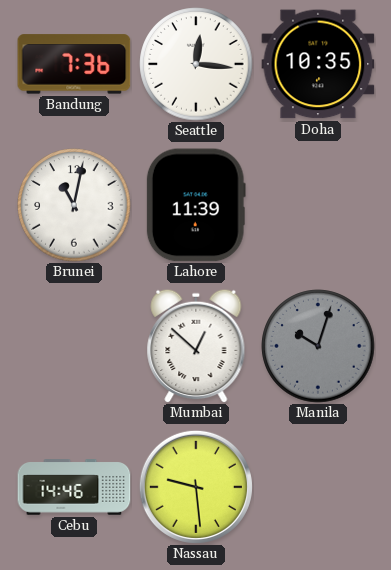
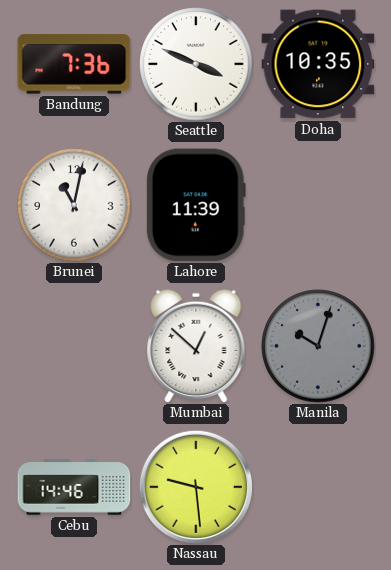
Seattle: 12:16 -> 3:49
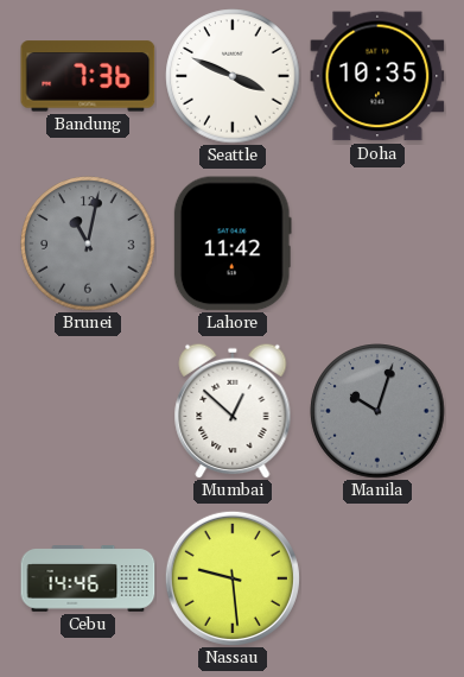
Brunei dial: white -> grey
Lahore: 11:39 -> 11:42
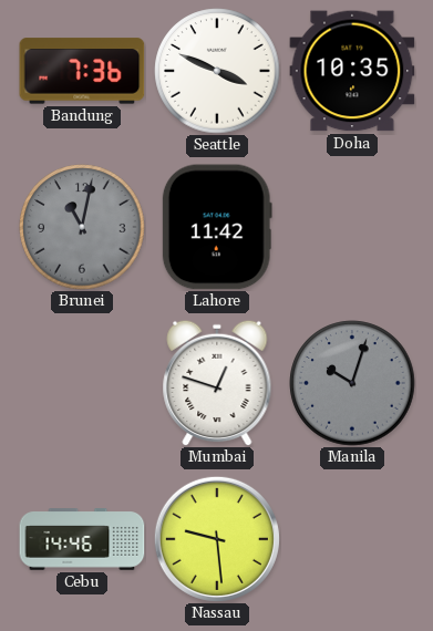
Mumbai: 12:52 -> 12:48
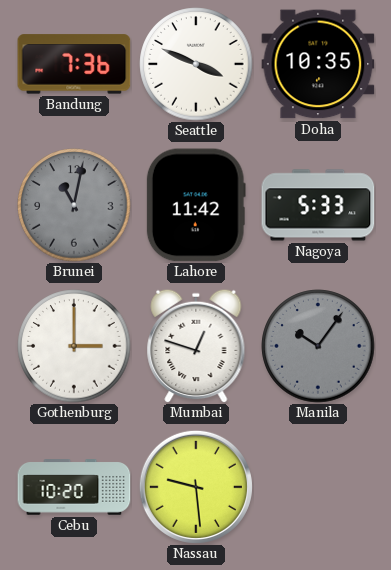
Nagoya: none -> 5:33
Gothenburg: none -> 3:00
Manila: 10:03 -> 10:06
Cebu: 14:46 -> 10:20
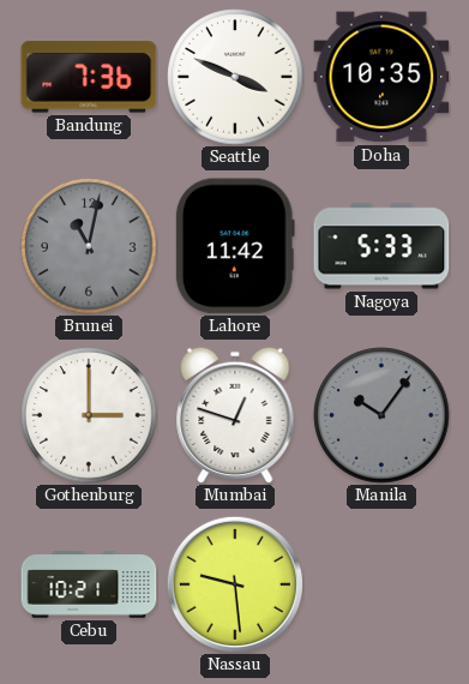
Cebu: 10:20 -> 10:21
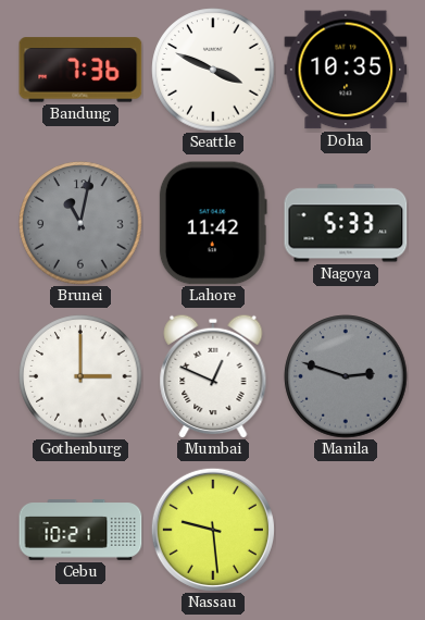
Mumbai: 12:48 -> 12:49
Manila: 10:06 -> 2:48
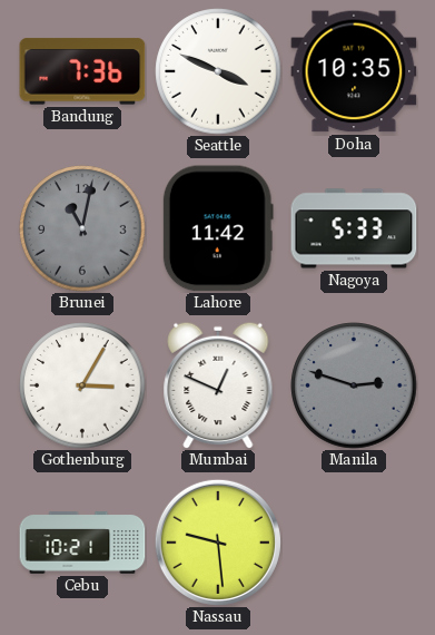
Gothenburg: 3:00 -> 3:05
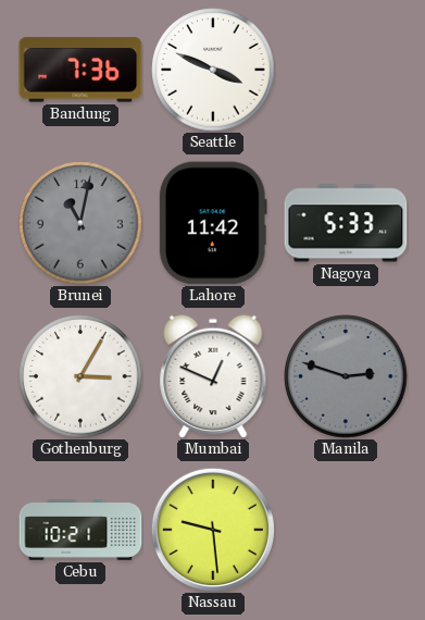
Doha: 10:35 -> none
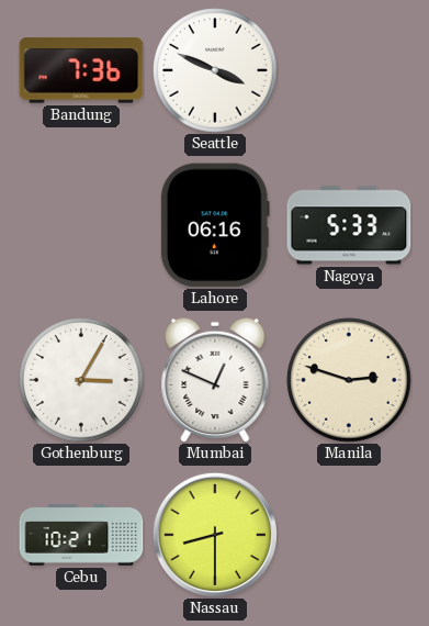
Brunei: 11:02 -> none
Lahore: 11:42 -> 06:16
Manila dial: grey -> cream
Nassau: 9:29 -> 8:30
